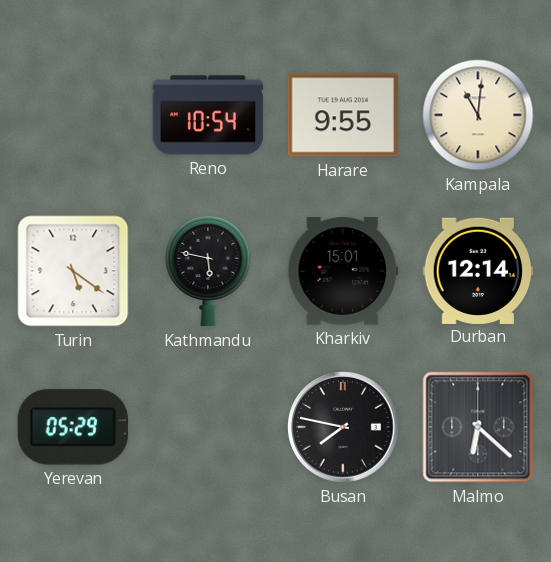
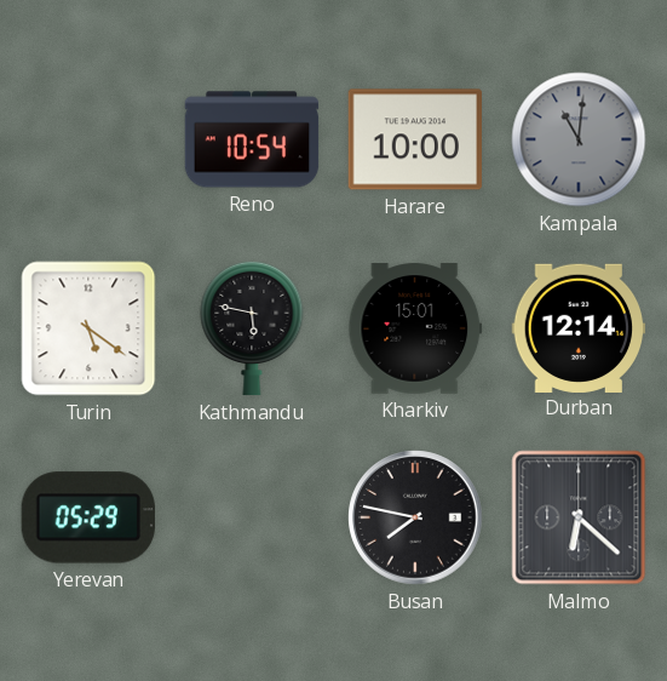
Harare: 9:55 -> 10:00
Kampala dial: cream -> grey
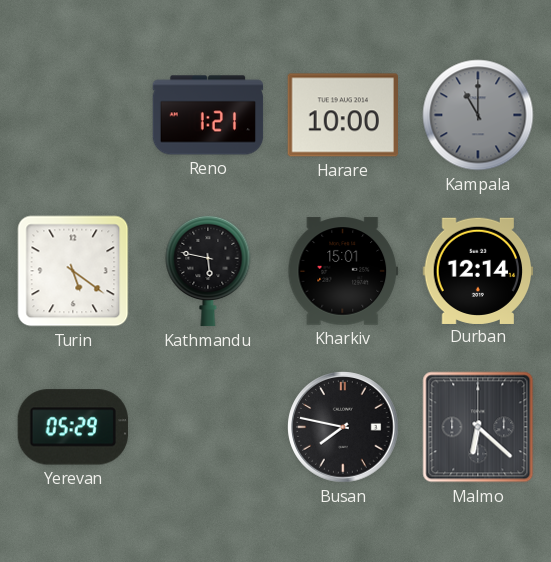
Reno: 10:54 -> 1:21
Kampala: 11:01 -> 11:00
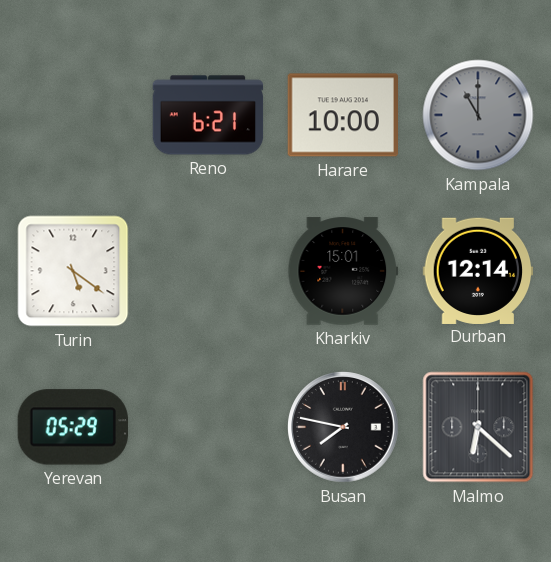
Reno: 1:21 -> 6:21
Kathmandu: 5:47 -> none
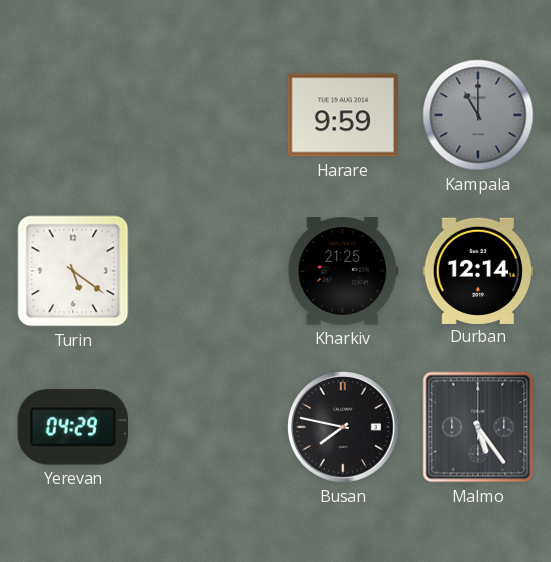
Reno: 6:21 -> none
Harare: 10:00 -> 9:59
Kharkiv: 15:01 -> 21:25
Yerevan: 05:29 -> 04:29
Malmo: 6:22 -> 5:24
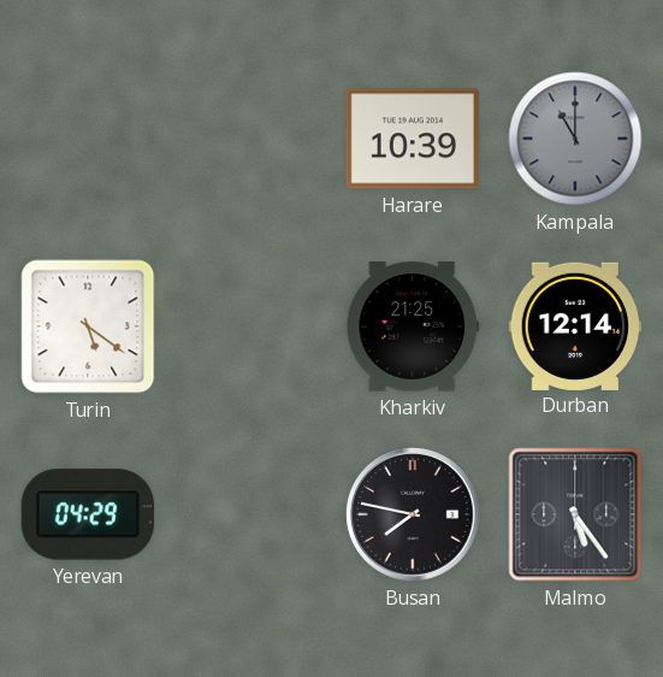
Harare: 9:59 -> 10:39
